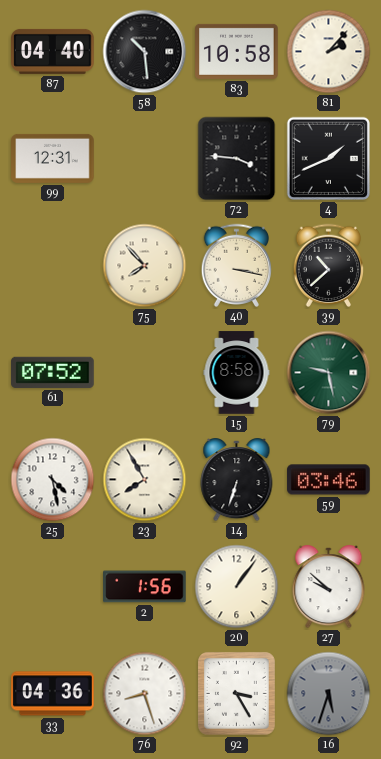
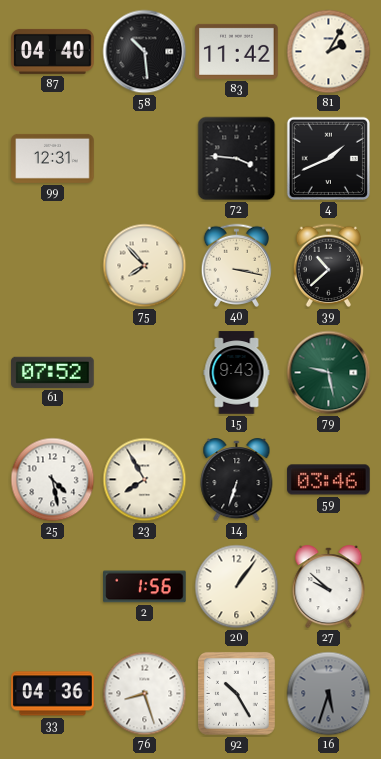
83: 10:58 -> 11:42
81: 2:07 -> 2:05
15: 8:58 -> 9:43
92: 3:25 -> 10:25
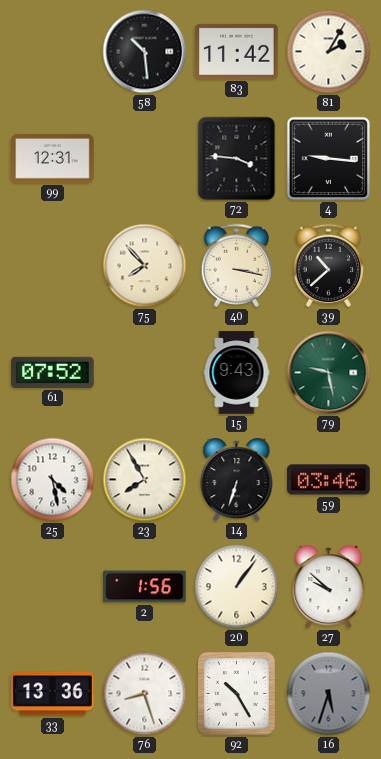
87: 04:40 -> none
4: 1:41 -> 9:16
33: 04:36 -> 13:36
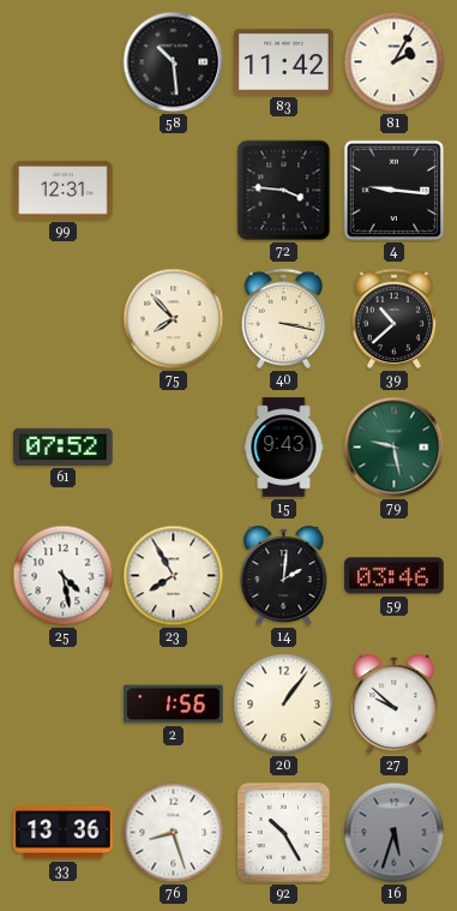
14: 6:33 -> 2:01
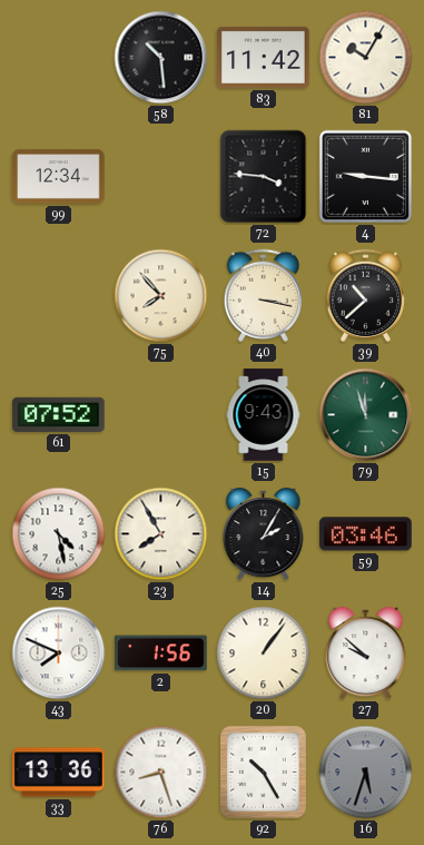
81: 2:05 -> 10:05
99: 12:31 -> 12:34
79: 9:28 -> 11:57
14: 2:01 -> 2:05
43: none -> 7:49
